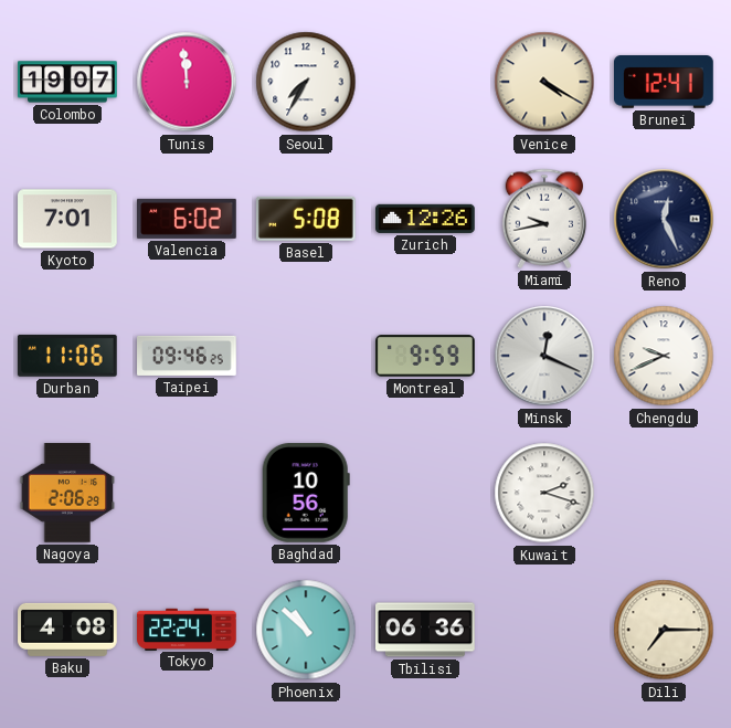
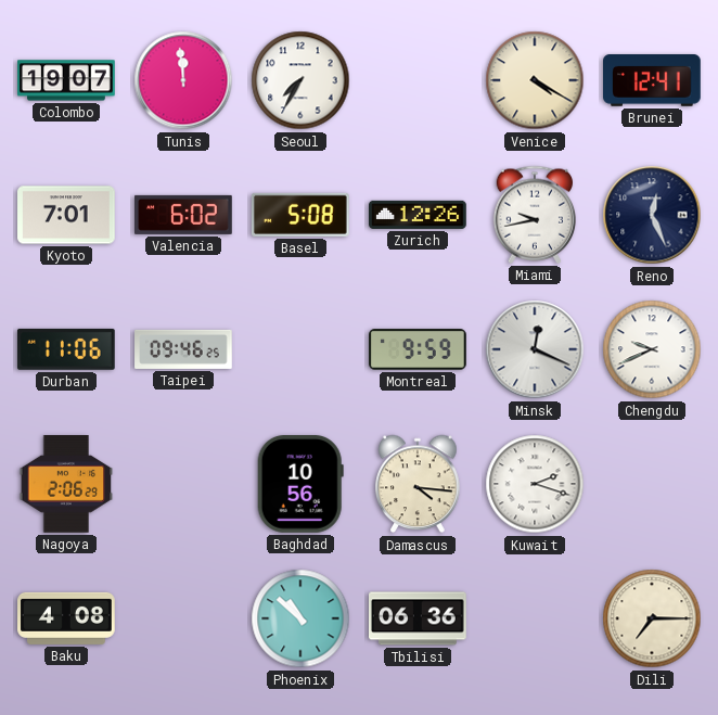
Damascus: none -> 4:16
Tokyo: 22:24 -> none
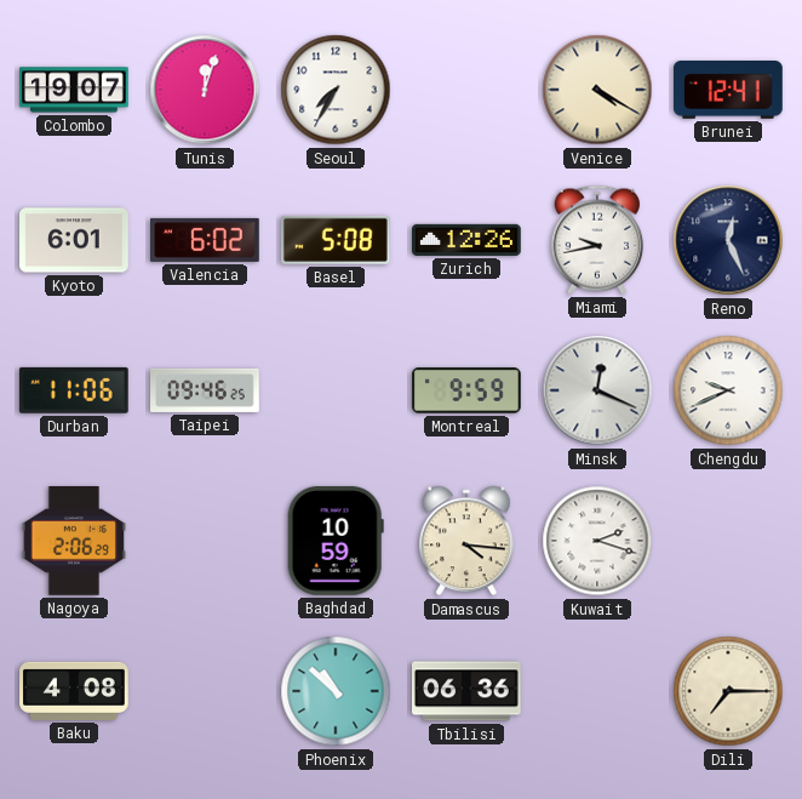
Tunis: 11:59 -> 12:03
Kyoto: 7:01 -> 6:01
Baghdad: 10:56 -> 10:59
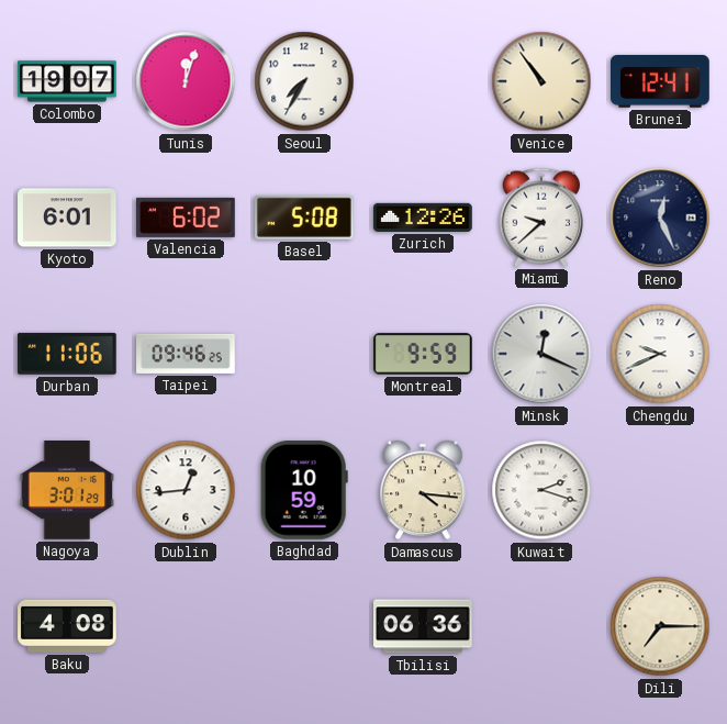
Venice: 4:20 -> 10:54
Miami: 9:43 -> 9:38
Nagoya: 2:06 -> 3:01
Dublin: none -> 12:44
Phoenix: 10:52 -> none
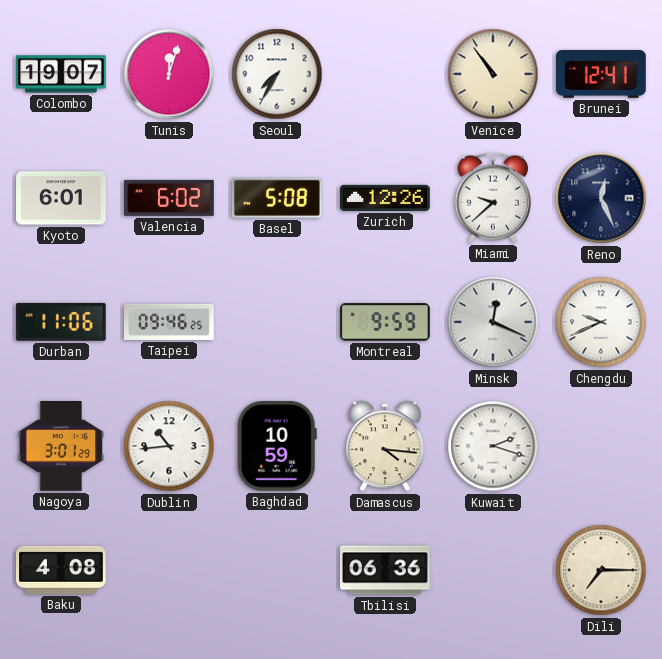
Dublin: 12:44 -> 10:44
